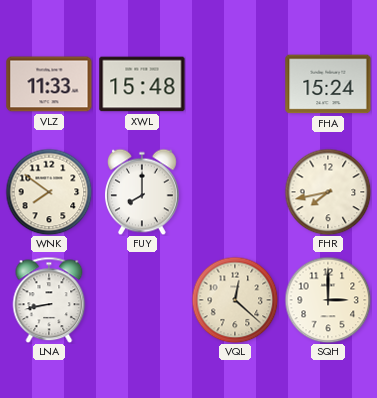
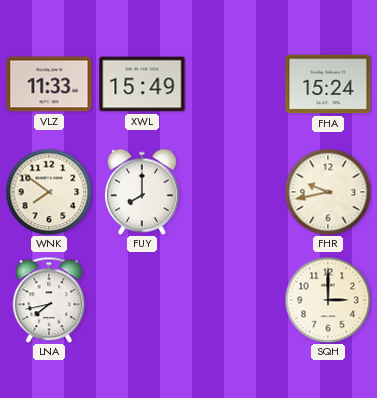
XWL: 15:48 -> 15:49
FHR: 7:43 -> 9:43
LNA: 8:43 -> 7:43
VQL: 12:22 -> none
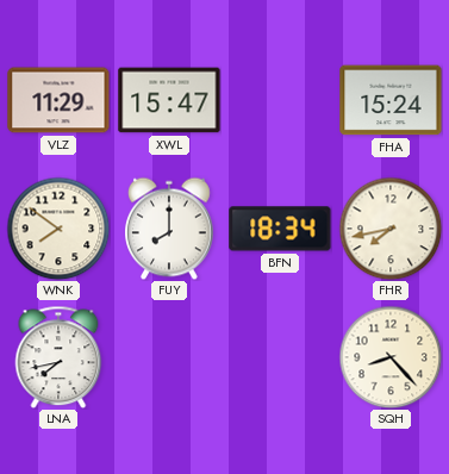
VLZ: 11:33 -> 11:29
XWL: 15:49 -> 15:47
BFN: none -> 18:34
FHR: 9:43 -> 7:43
SQH: 3:00 -> 8:23
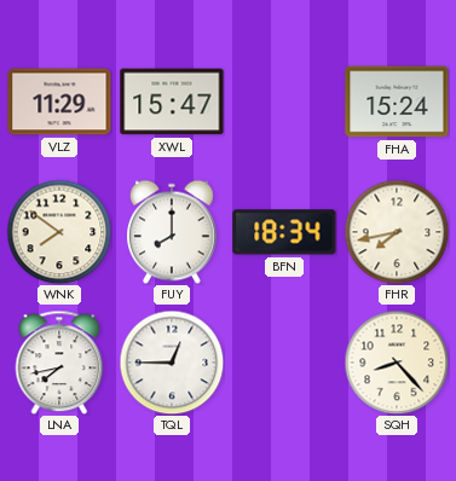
TQL: none -> 12:45
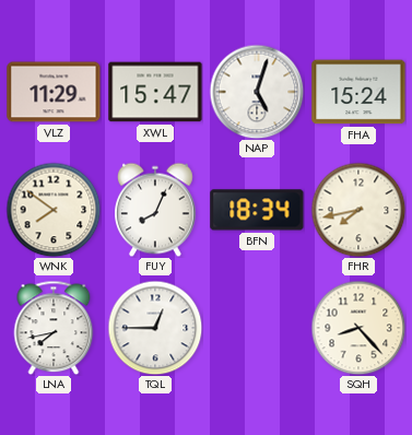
NAP: none -> 5:03
FUY: 8:00 -> 8:04
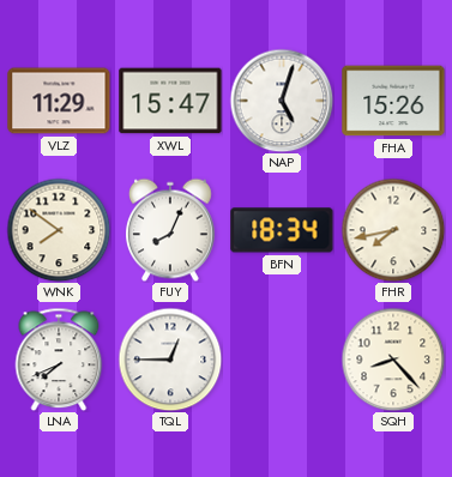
FHA: 15:24 -> 15:26
LNA: 7:43 -> 7:41
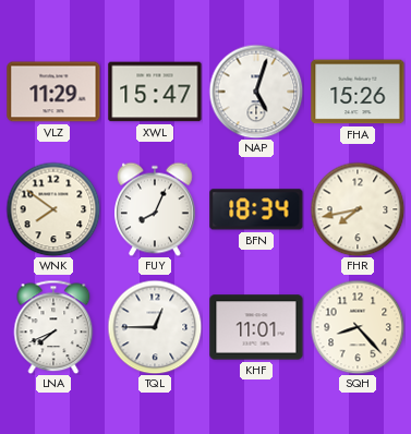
KHF: none -> 11:01
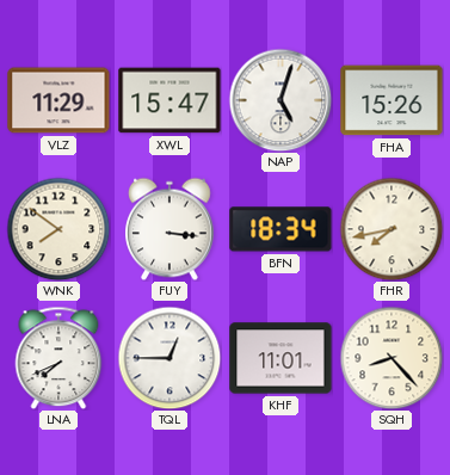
FUY: 8:04 -> 3:16
